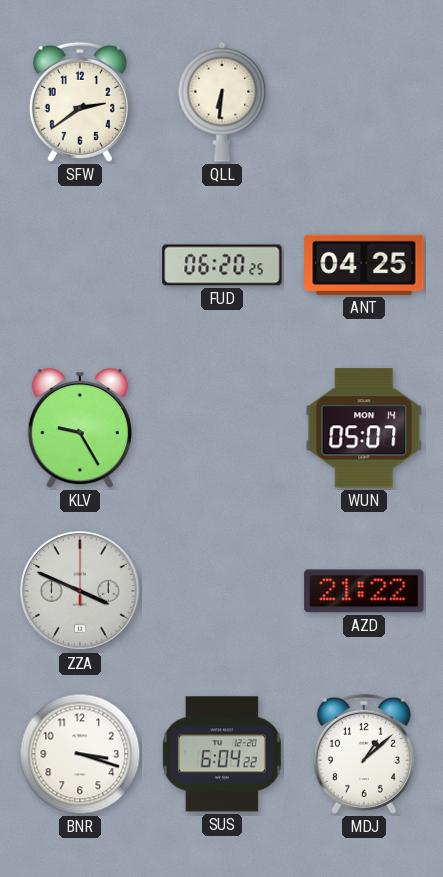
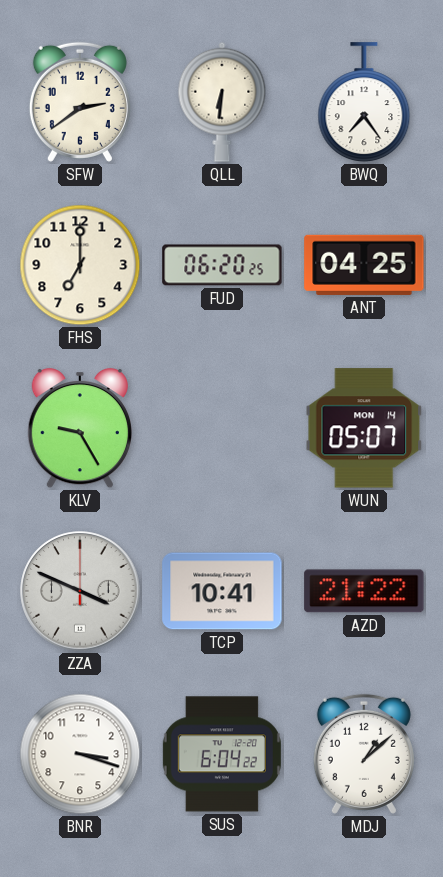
BWQ: none -> 7:24
FHS: none -> 7:00
TCP: none -> 10:41
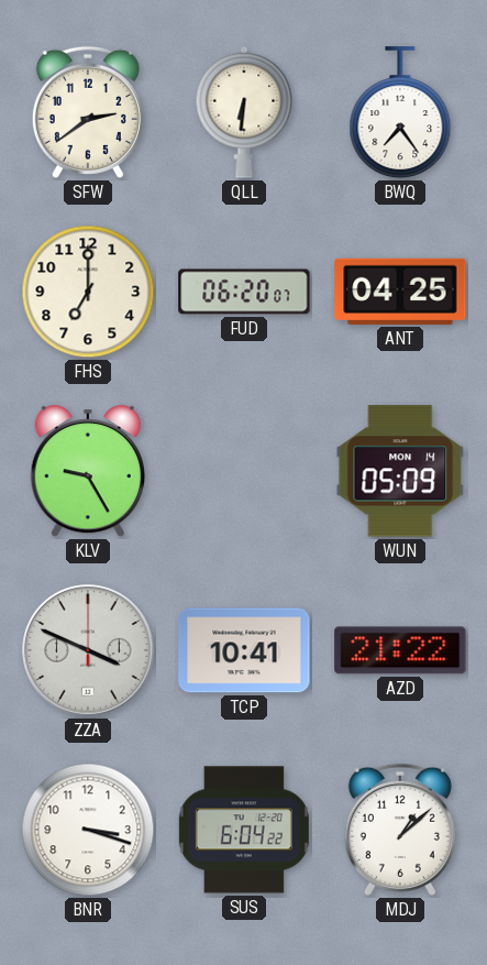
FUD: 06:20:25 -> 06:20:07
WUN: 05:07 -> 05:09
